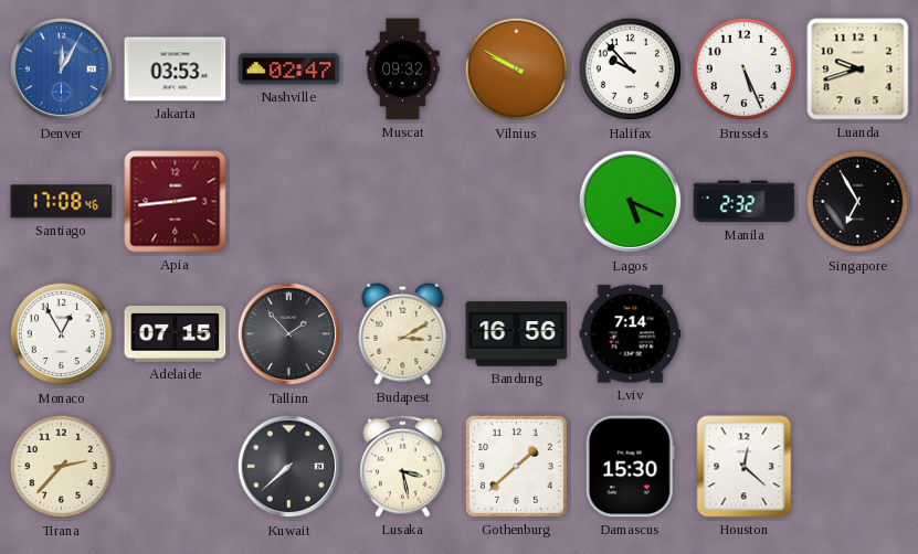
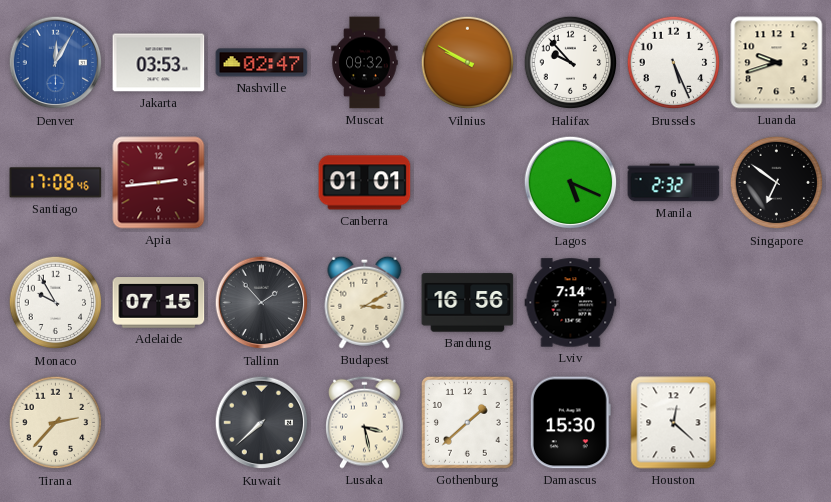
Canberra: none -> 01:01
Singapore: 6:55 -> 6:51
Monaco: 12:55 -> 9:55
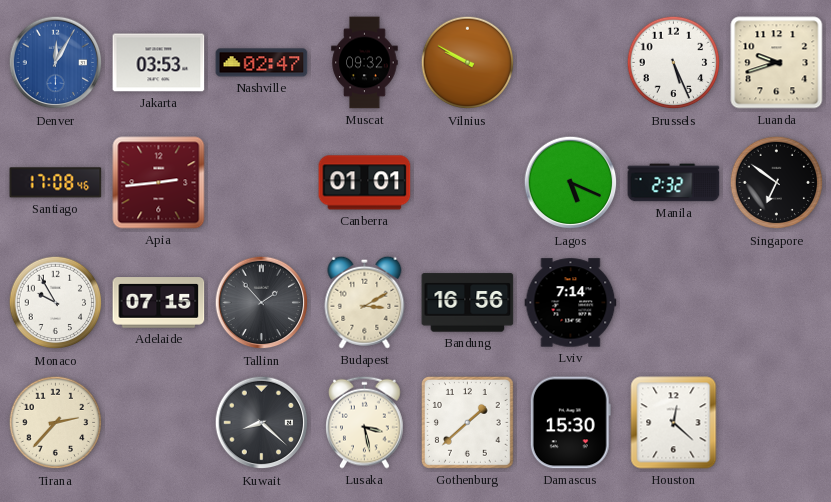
Halifax: 9:53 -> none
Kuwait: 7:38 -> 8:22
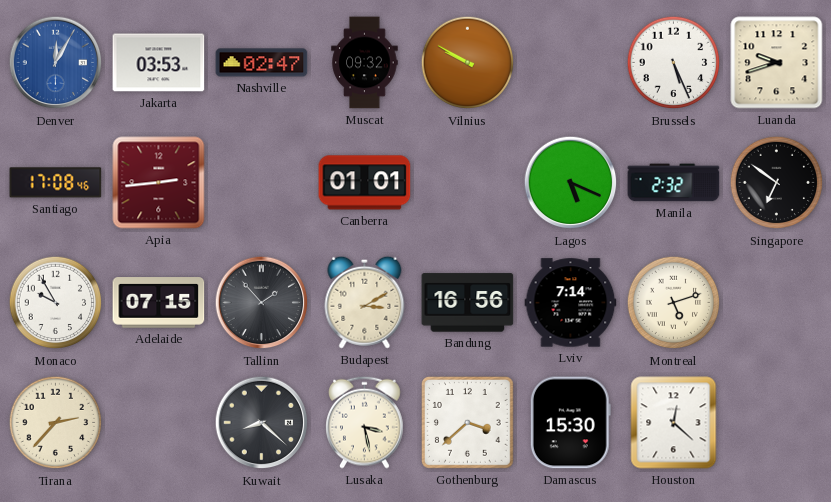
Montreal: none -> 5:12
Gothenburg: 1:38 -> 3:38
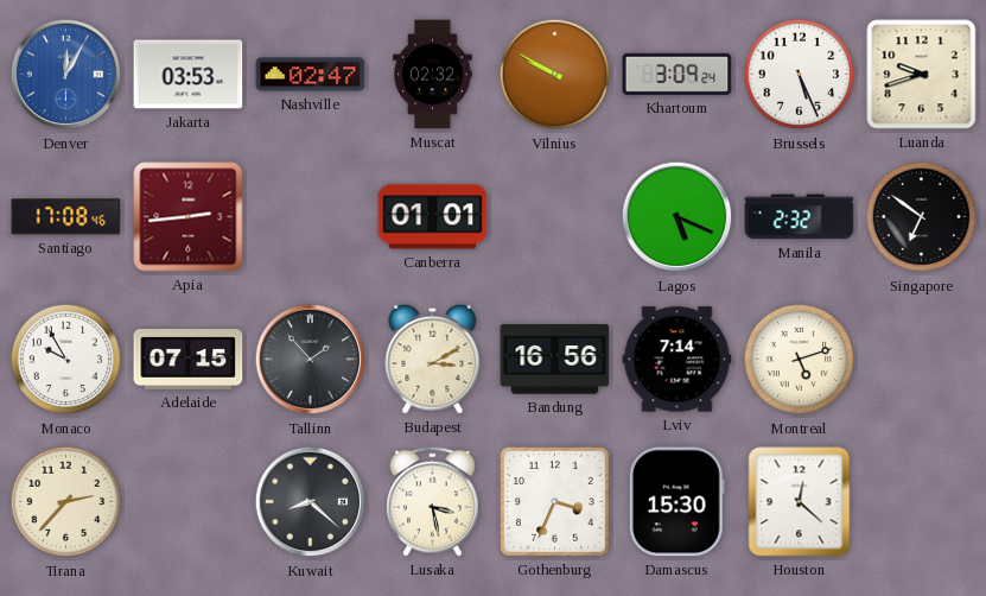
Muscat: 09:32 -> 02:32
Khartoum: none -> 3:09
Gothenburg: 3:38 -> 3:34
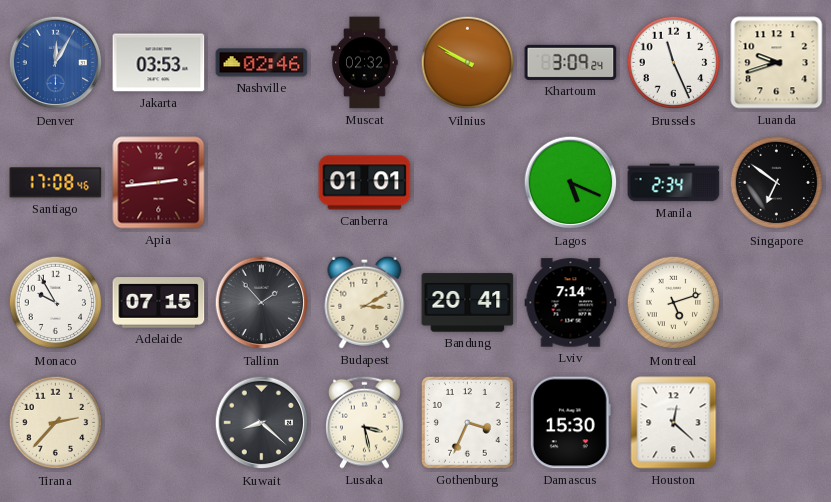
Nashville: 02:47 -> 02:46
Brussels: 5:26 -> 11:26
Manila: 2:32 -> 2:34
Bandung: 16:56 -> 20:41
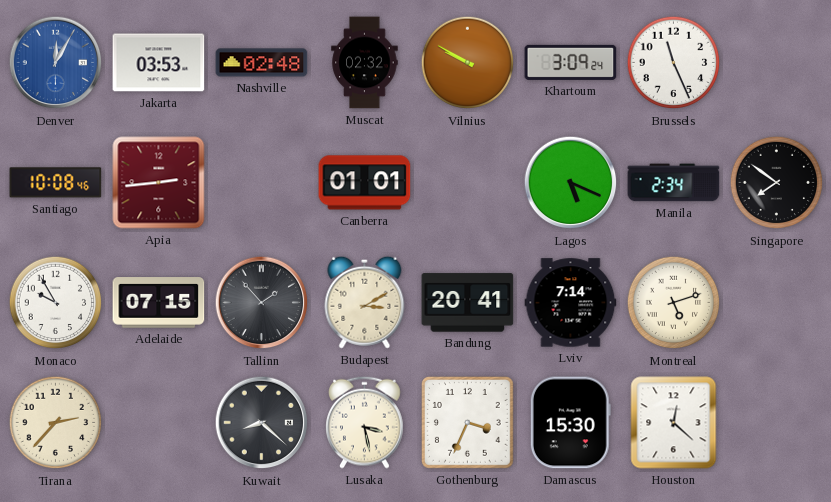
Nashville: 02:46 -> 02:48
Luanda: 9:42 -> none
Santiago: 17:08 -> 10:08
Singapore: 6:51 -> 7:51
